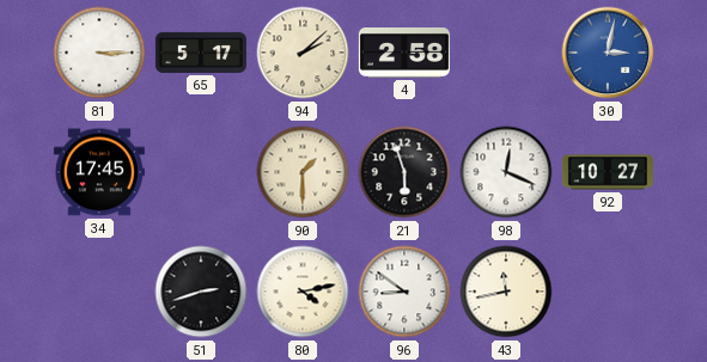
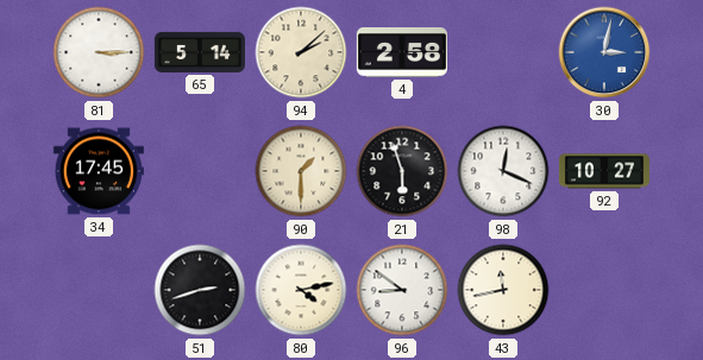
65: 5:17 -> 5:14
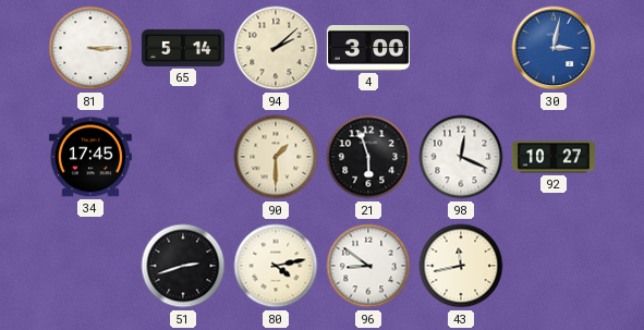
4: 2:58 -> 3:00
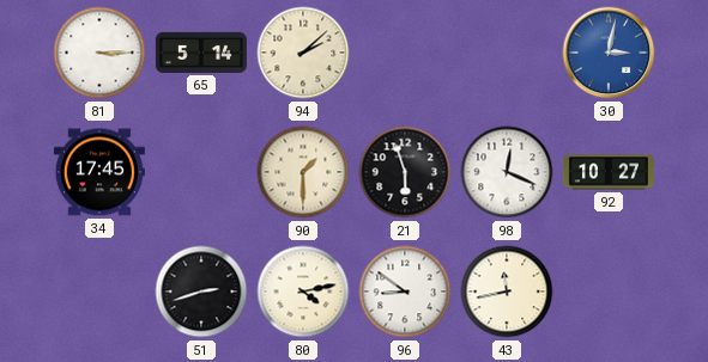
4: 3:00 -> none
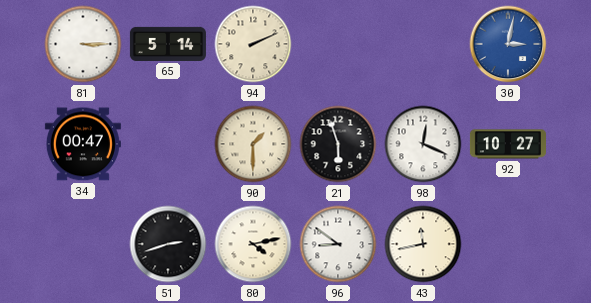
94: 2:08 -> 2:11
34: 17:45 -> 00:47
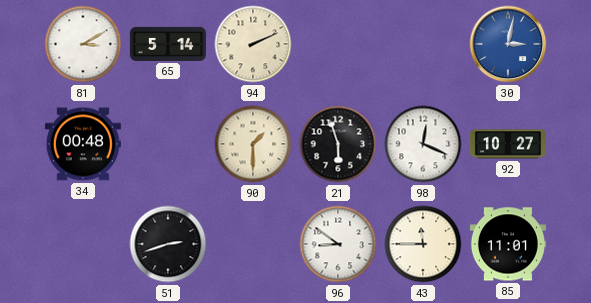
81: 3:15 -> 3:10
34: 00:47 -> 00:48
80: 4:13 -> none
43: 11:43 -> 11:45
85: none -> 11:01
